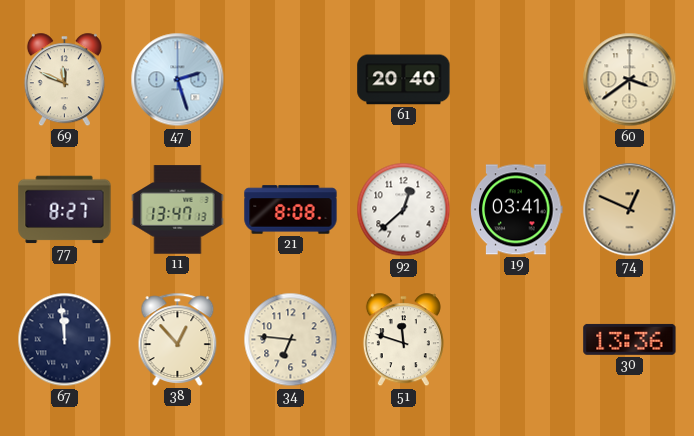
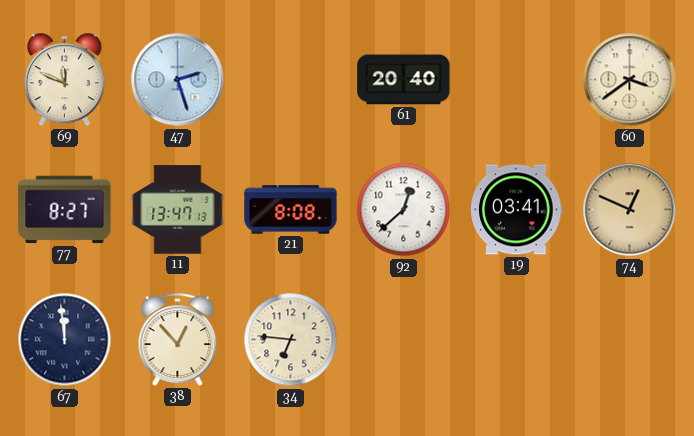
51: 11:48 -> none
30: 13:36 -> none
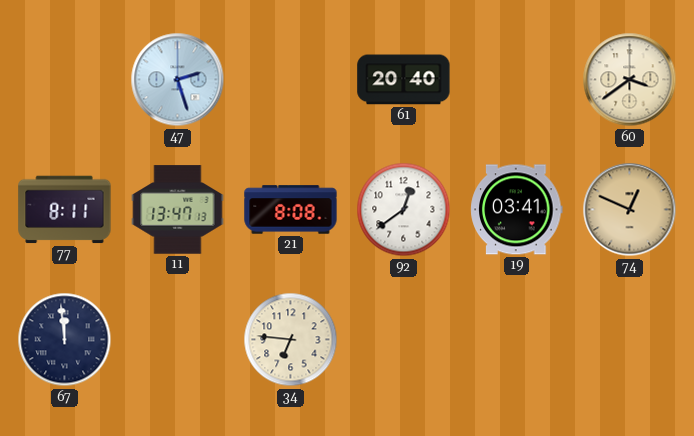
69: 11:49 -> none
77: 8:27 -> 8:11
92: 12:38 -> 12:39
38: 12:53 -> none
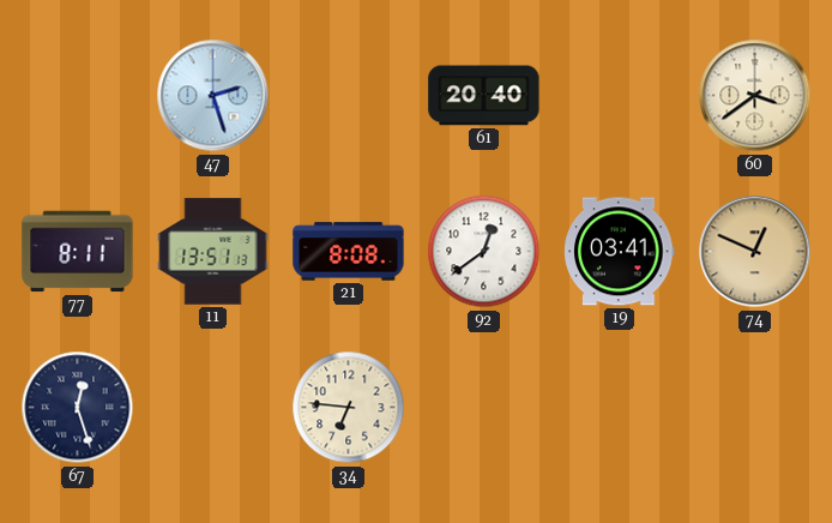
11: 13:47 -> 13:51
67: 11:59 -> 12:27
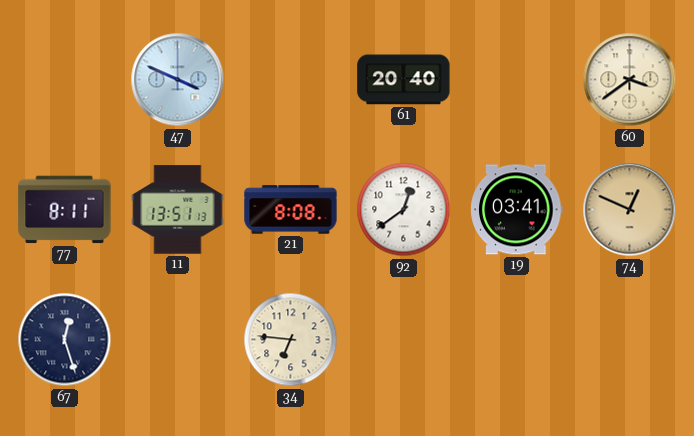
47: 2:27 -> 3:49
